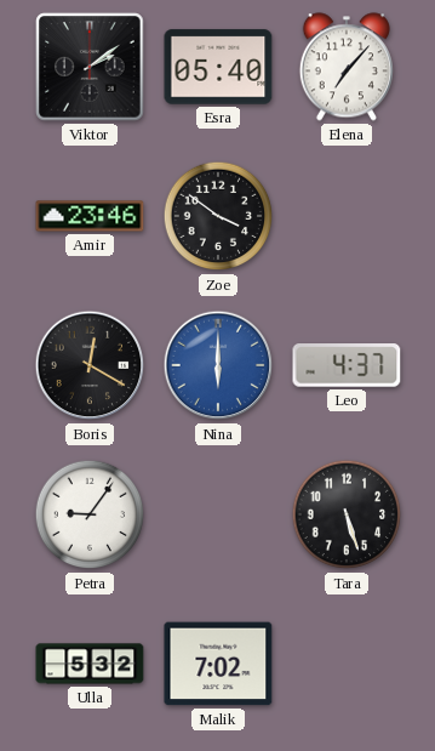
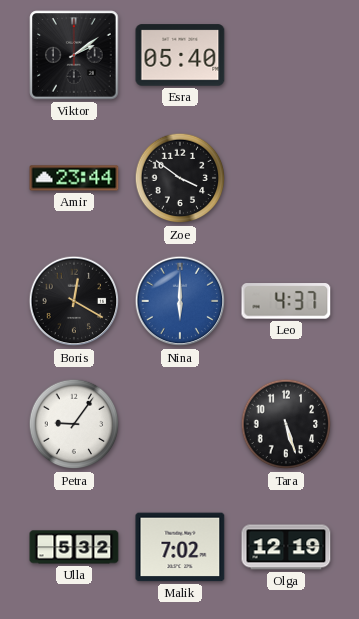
Elena: 7:07 -> none
Amir: 23:46 -> 23:44
Olga: none -> 12:19
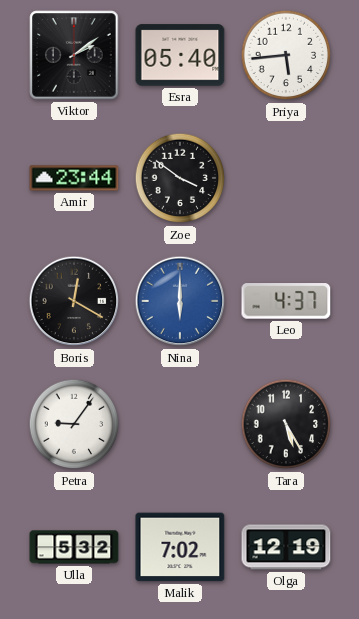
Priya: none -> 5:44
Tara: 5:27 -> 5:25
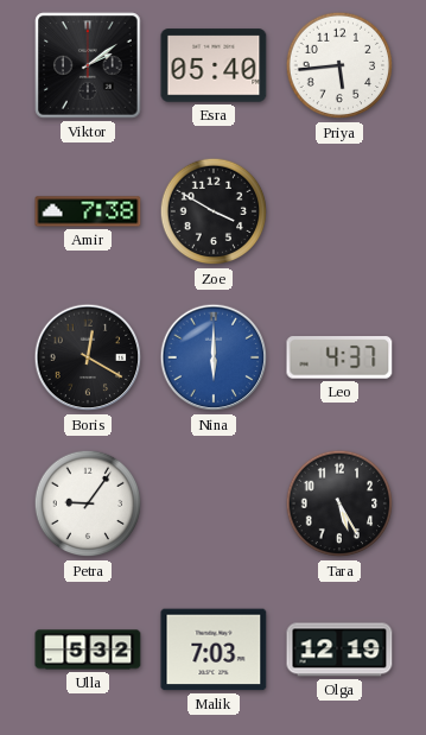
Amir: 23:44 -> 7:38
Zoe: 3:51 -> 3:50
Malik: 7:02 -> 7:03
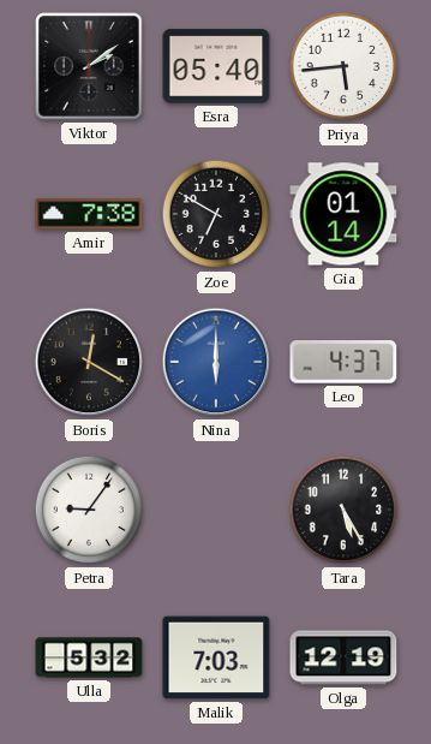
Zoe: 3:50 -> 6:50
Gia: none -> 01:14
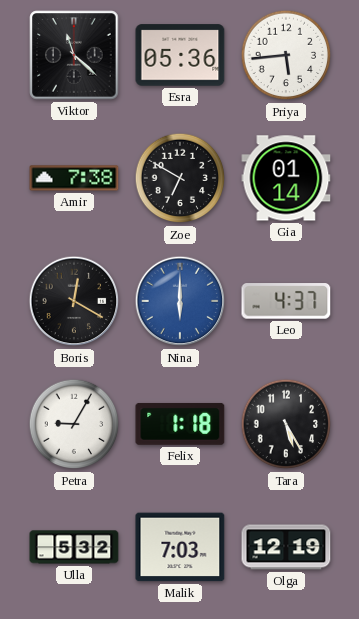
Viktor: 2:09 -> 11:22
Esra: 05:40 -> 05:36
Petra: 9:06 -> 9:05
Felix: none -> 1:18
